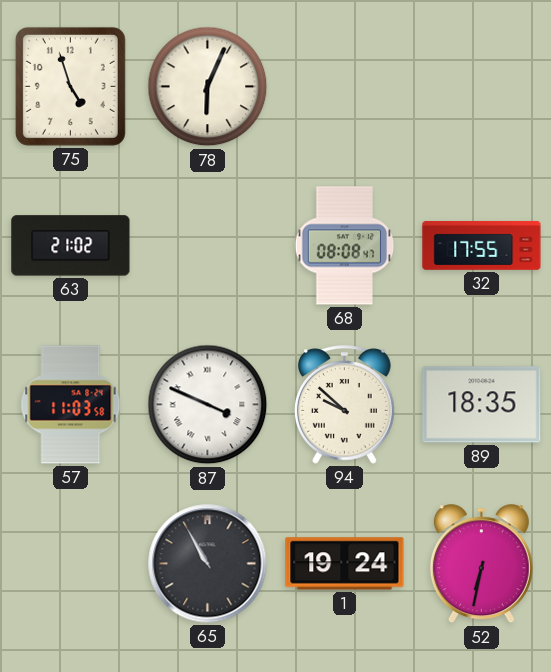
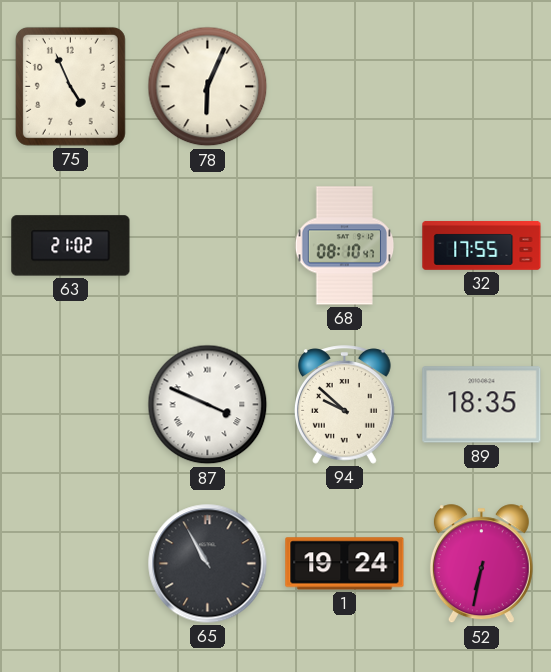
75: 4:57 -> 4:56
68: 08:08 -> 08:10
57: 11:03 -> none
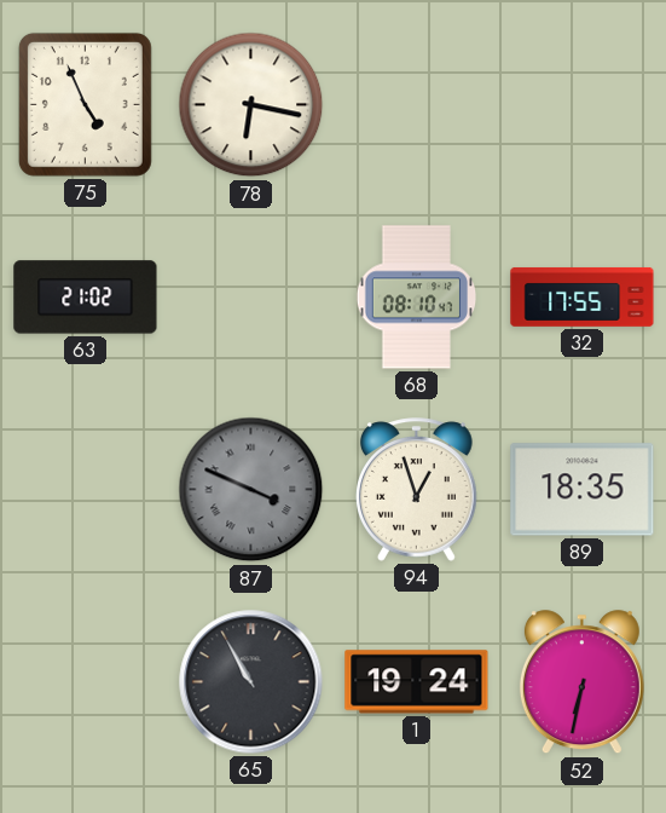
78: 6:04 -> 6:17
87 dial: white -> grey
94: 9:52 -> 12:57
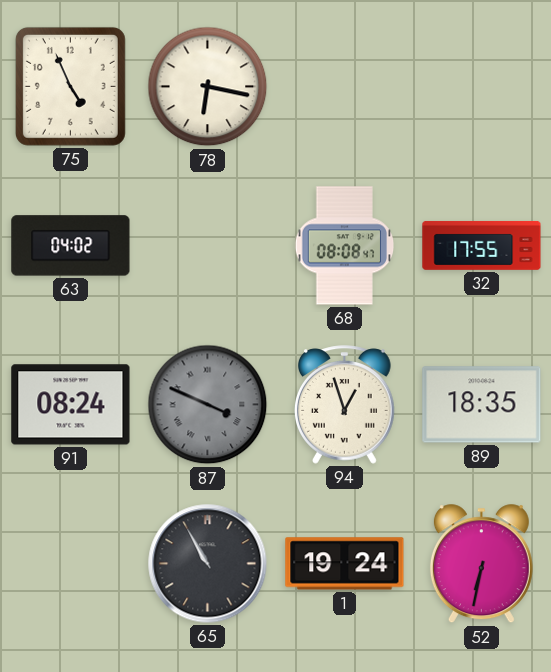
63: 21:02 -> 04:02
68: 08:10 -> 08:08
91: none -> 08:24
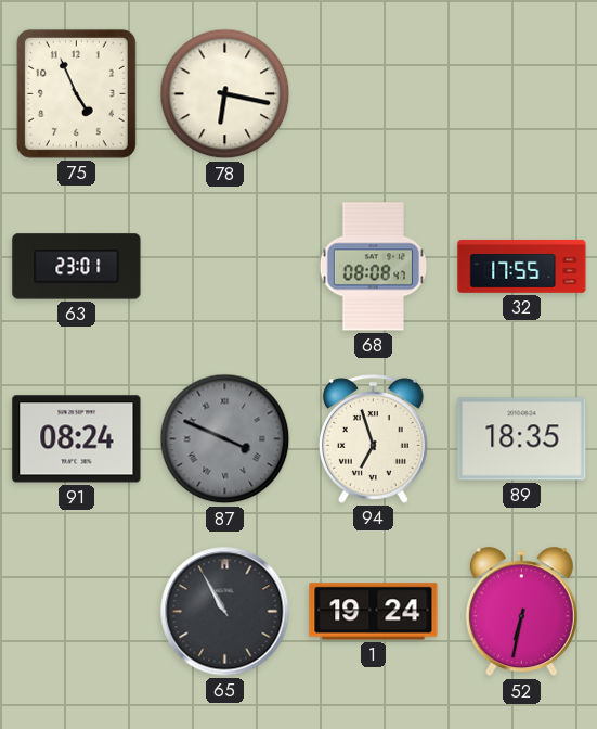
63: 04:02 -> 23:01
94: 12:57 -> 6:57
